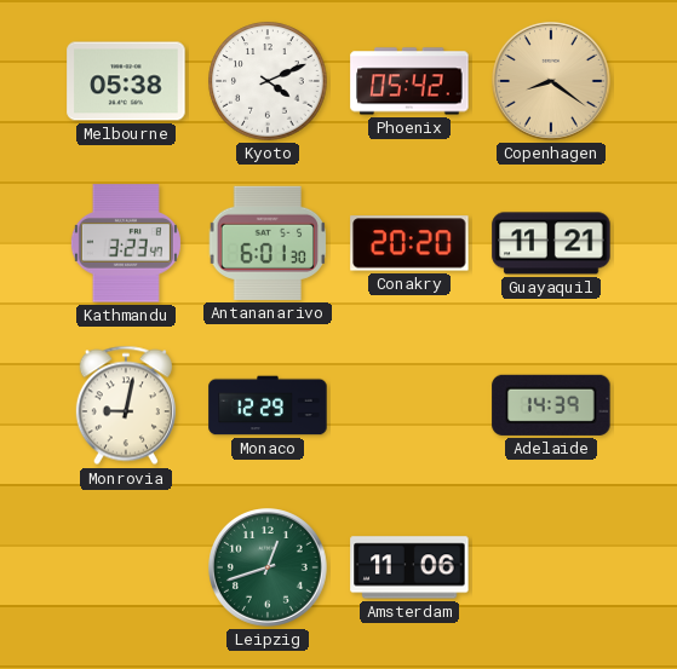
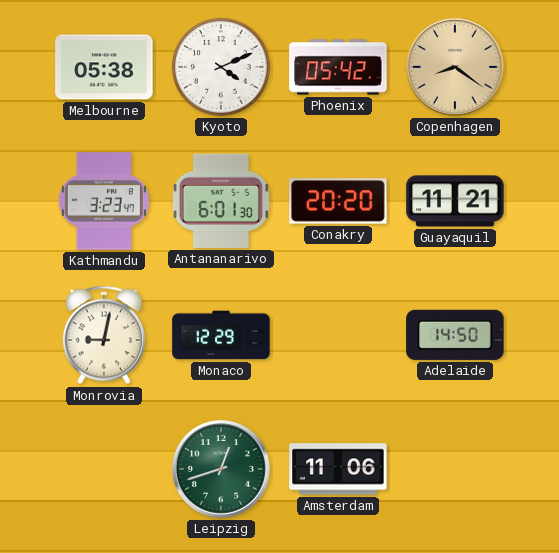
Adelaide: 14:39 -> 14:50
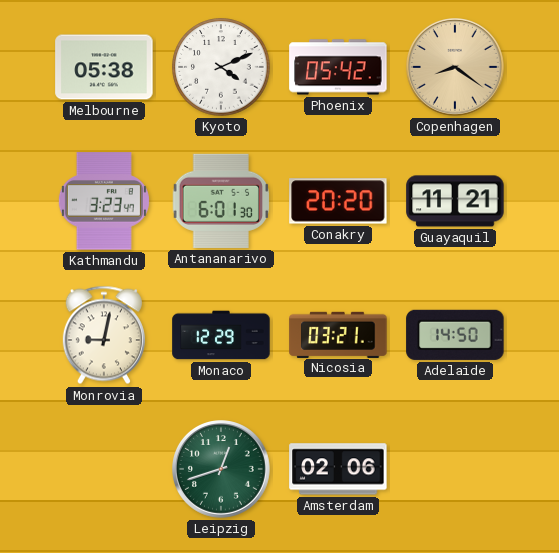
Nicosia: none -> 03:21
Amsterdam: 11:06 -> 02:06
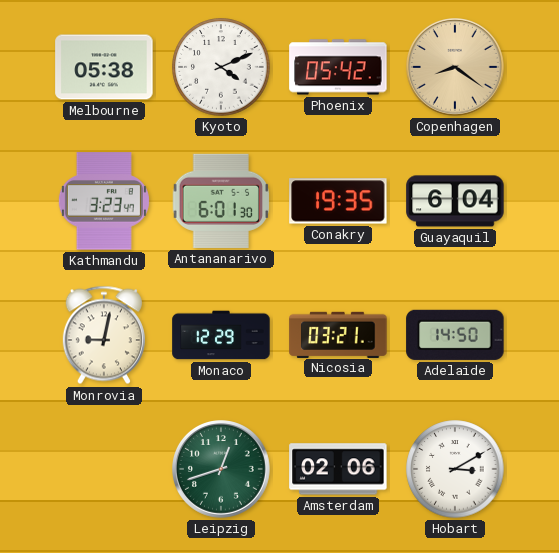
Conakry: 20:20 -> 19:35
Guayaquil: 11:21 -> 6:04
Hobart: none -> 3:10
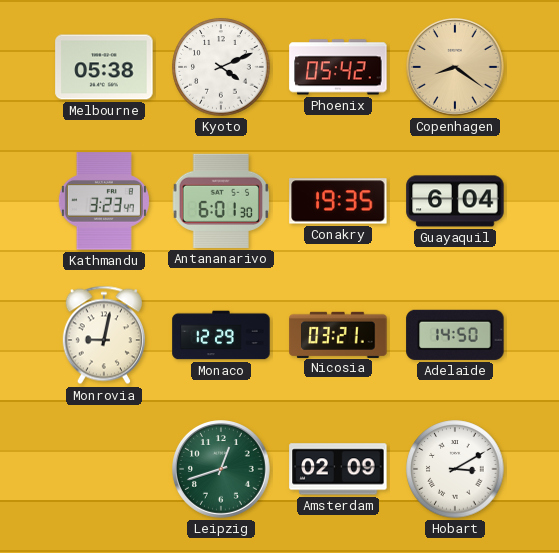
Amsterdam: 02:06 -> 02:09
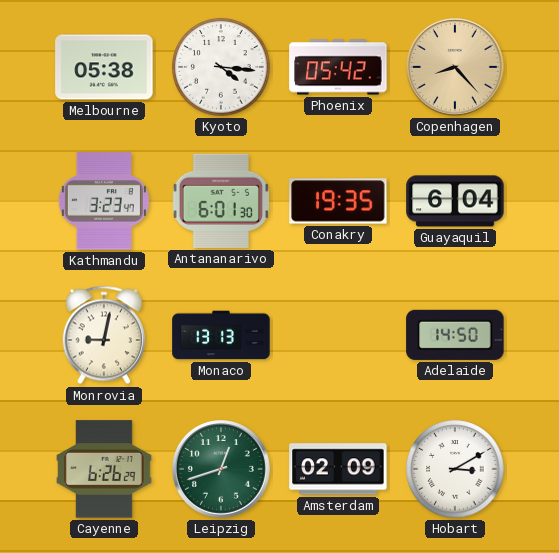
Kyoto: 4:11 -> 4:16
Copenhagen: 8:21 -> 8:23
Monaco: 12:29 -> 13:13
Nicosia: 03:21 -> none
Cayenne: none -> 6:26
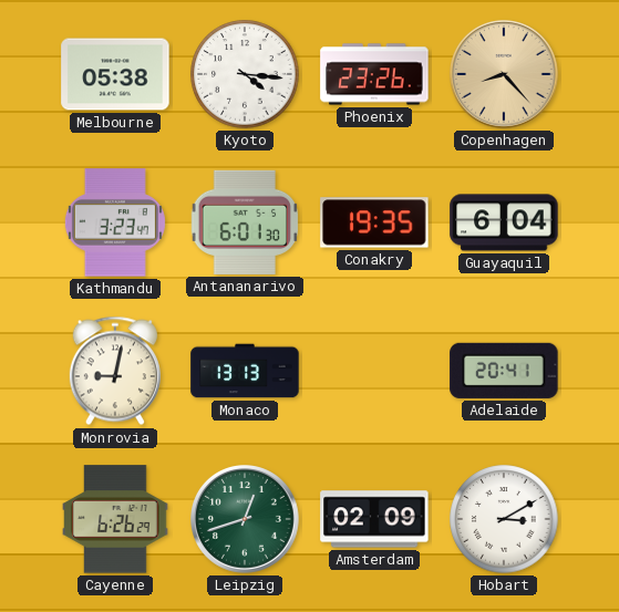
Phoenix: 05:42 -> 23:26
Adelaide: 14:50 -> 20:41
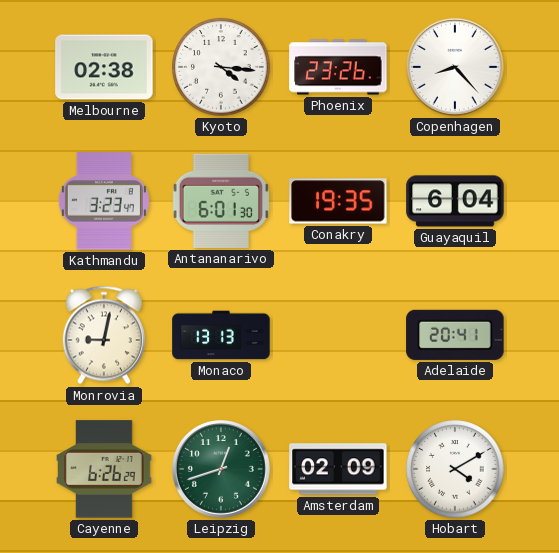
Melbourne: 05:38 -> 02:38
Copenhagen dial: champagne -> white
Hobart: 3:10 -> 4:10
